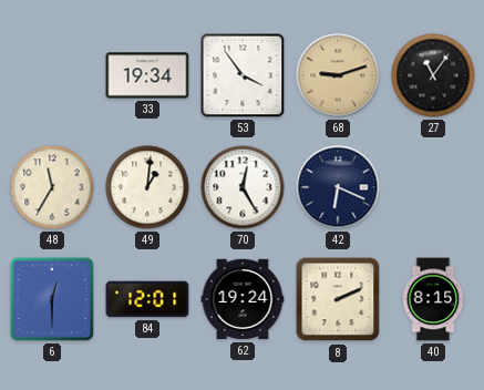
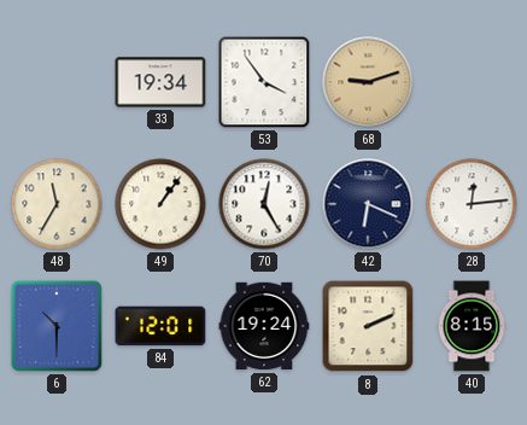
27: 11:06 -> none
49: 1:01 -> 1:06
28: none -> 12:14
6: 12:30 -> 10:30
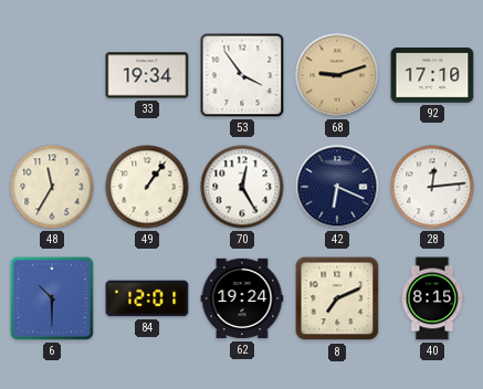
92: none -> 17:10
8: 2:11 -> 7:11
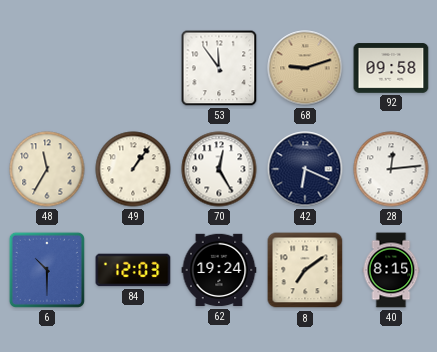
33: 19:34 -> none
53: 3:54 -> 11:54
92: 17:10 -> 09:58
84: 12:01 -> 12:03
8: 7:11 -> 7:09
